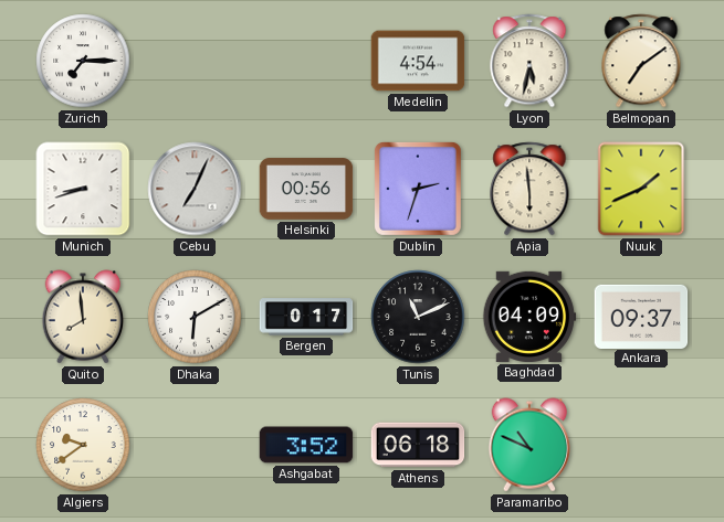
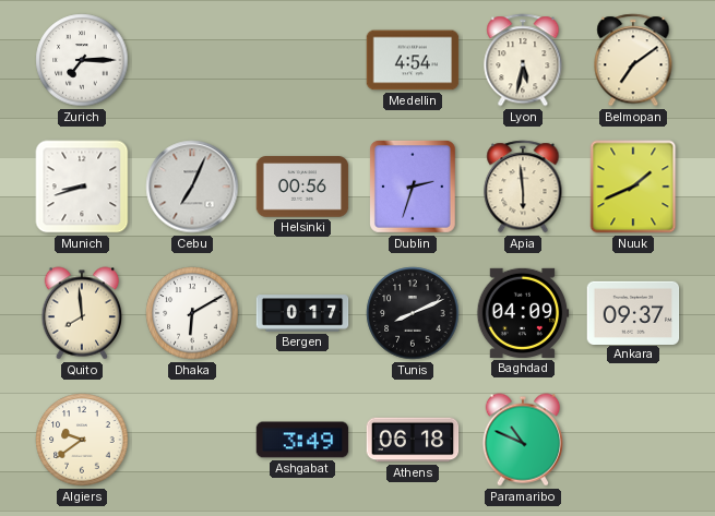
Tunis: 11:11 -> 8:11
Ashgabat: 3:52 -> 3:49
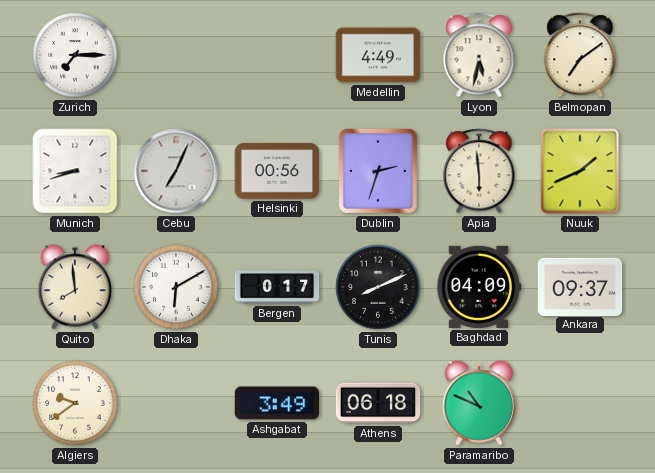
Medellin: 4:54 -> 4:49
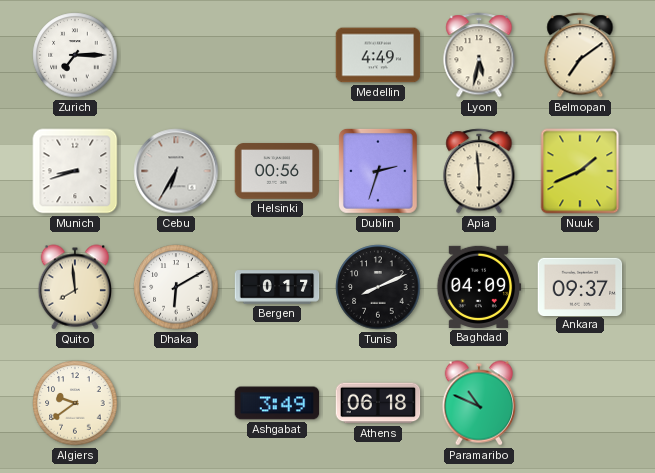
Cebu: 7:04 -> 6:35
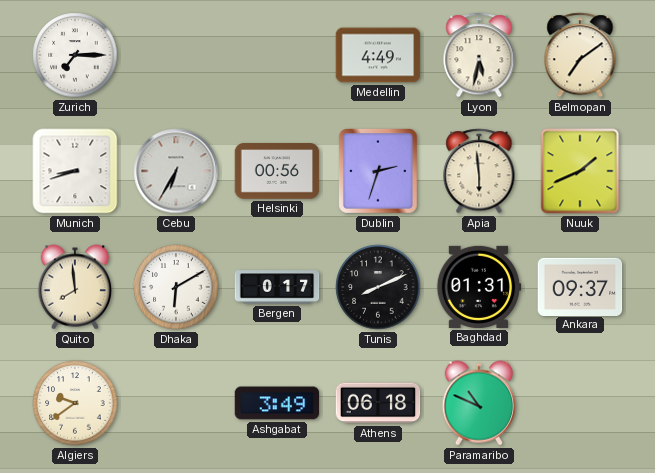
Baghdad: 04:09 -> 01:31
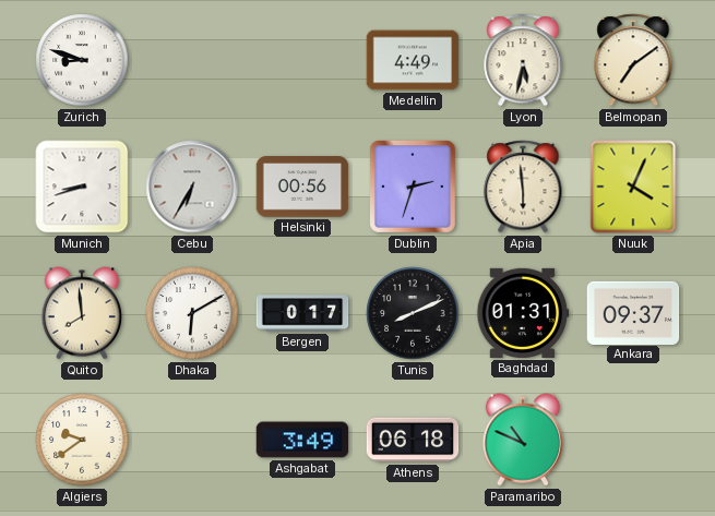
Zurich: 7:15 -> 8:48
Nuuk: 1:41 -> 4:04
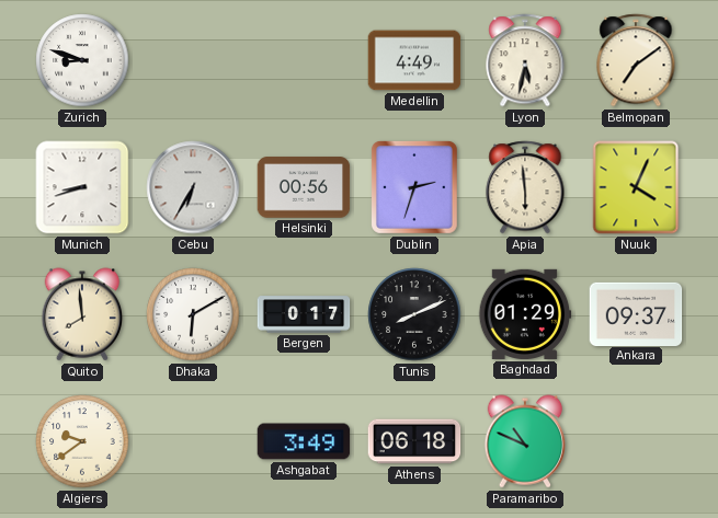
Baghdad: 01:31 -> 01:29
